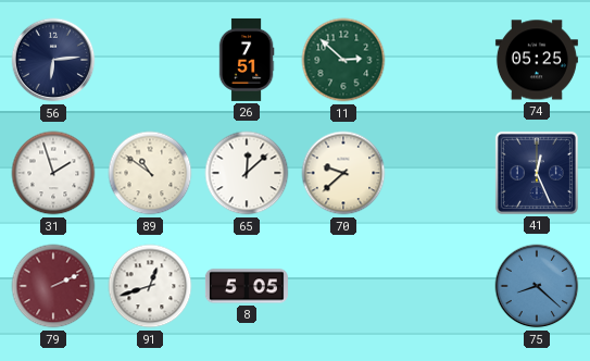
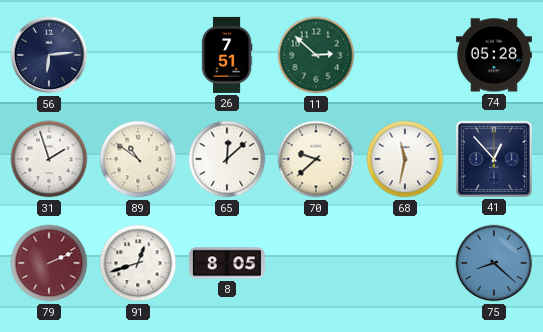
74: 05:25 -> 05:28
68: none -> 11:32
41: 12:26 -> 12:53
8: 5:05 -> 8:05
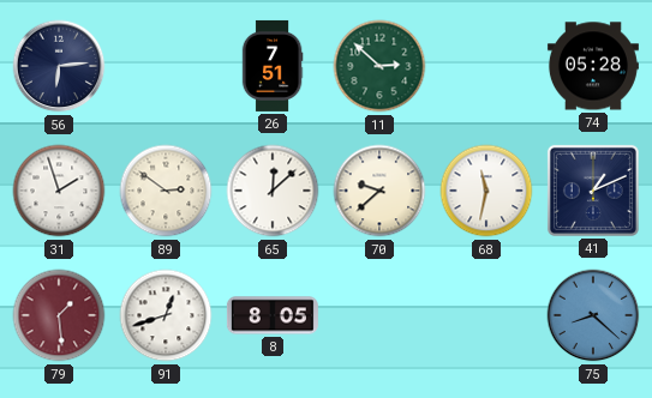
89: 10:51 -> 2:51
41: 12:53 -> 1:11
79: 2:11 -> 1:29
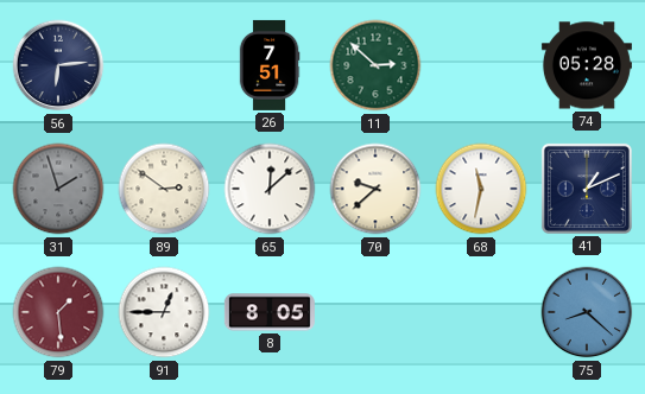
31 dial: white -> grey
91: 12:42 -> 12:45
